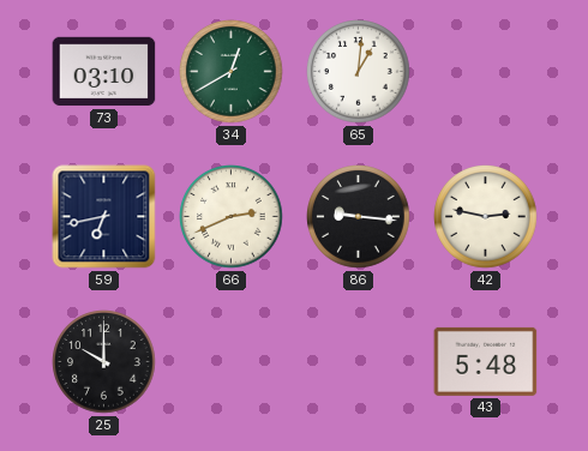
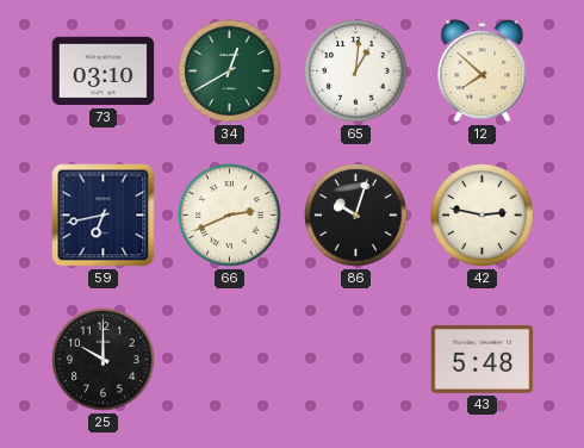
12: none -> 7:52
86: 9:16 -> 10:03
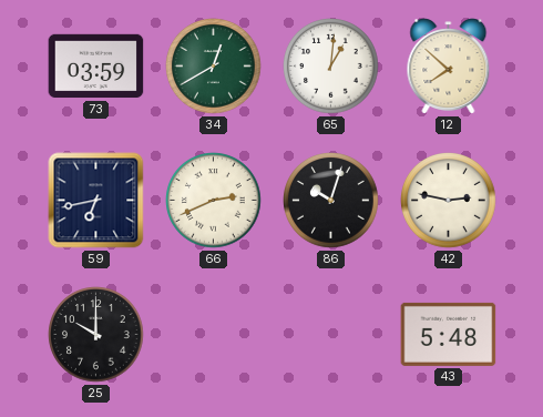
73: 03:10 -> 03:59
